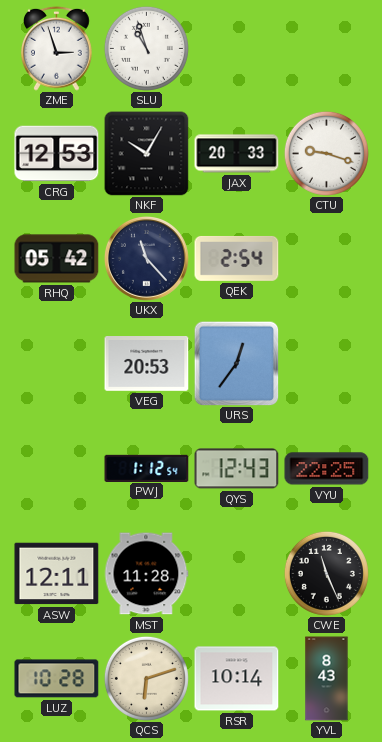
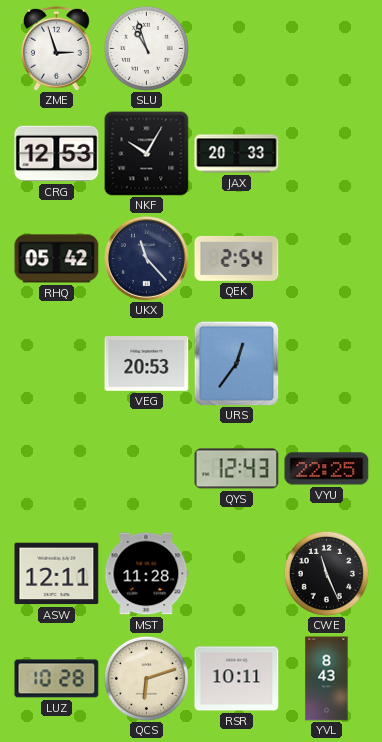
CTU: 9:18 -> none
PWJ: 1:12 -> none
RSR: 10:14 -> 10:11
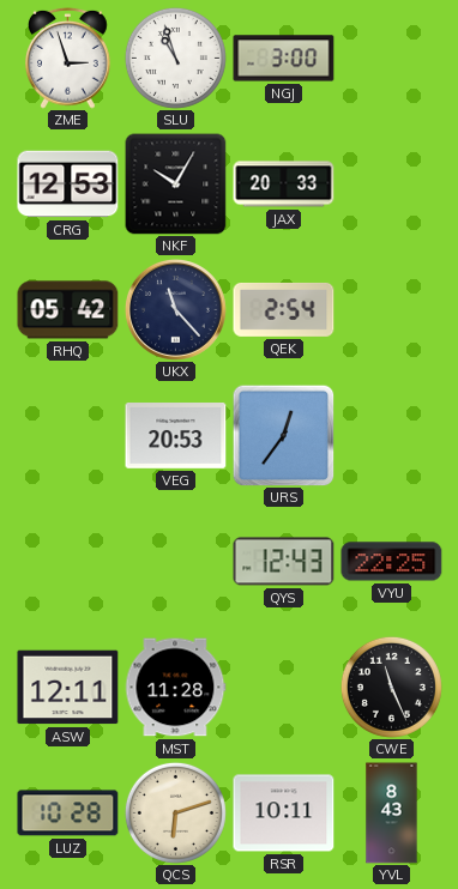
NGJ: none -> 3:00
